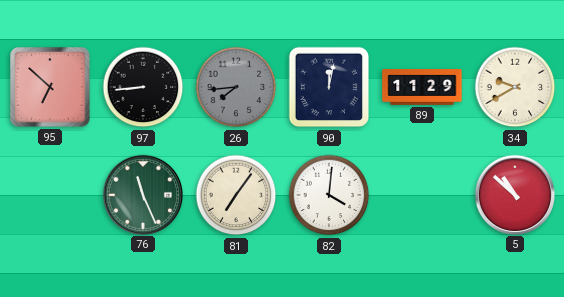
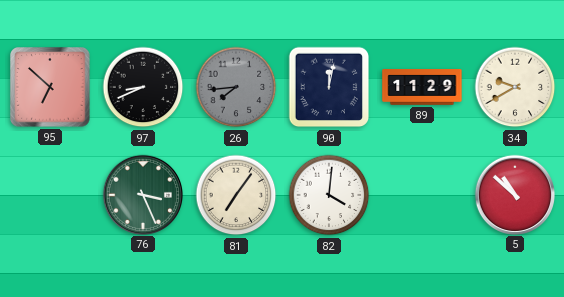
97: 8:44 -> 8:41
76: 11:26 -> 3:26
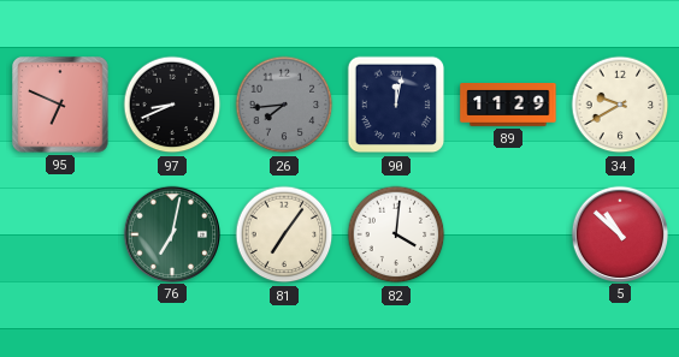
95: 6:52 -> 6:49
76: 3:26 -> 7:02
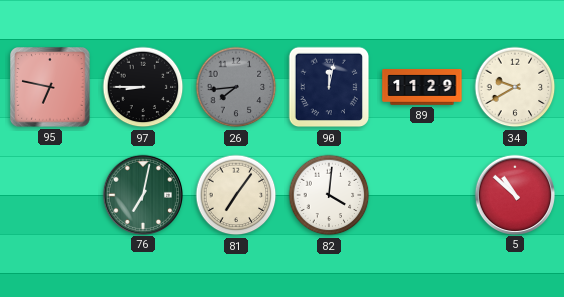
95: 6:49 -> 6:47
97: 8:41 -> 8:45
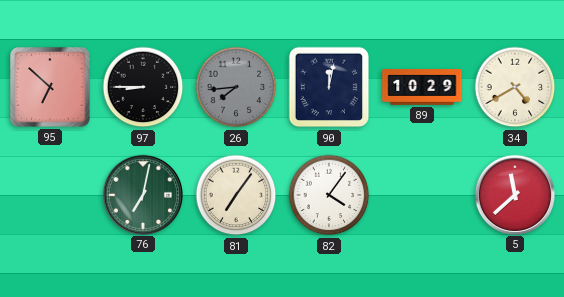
95: 6:47 -> 6:52
89: 11:29 -> 10:29
34: 9:40 -> 4:40
82: 4:01 -> 4:06
5: 10:52 -> 11:38
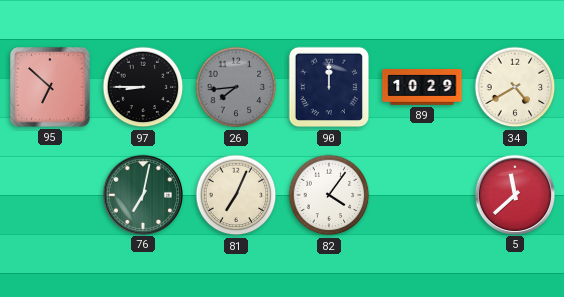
90: 12:02 -> 12:00
81: 7:06 -> 7:04
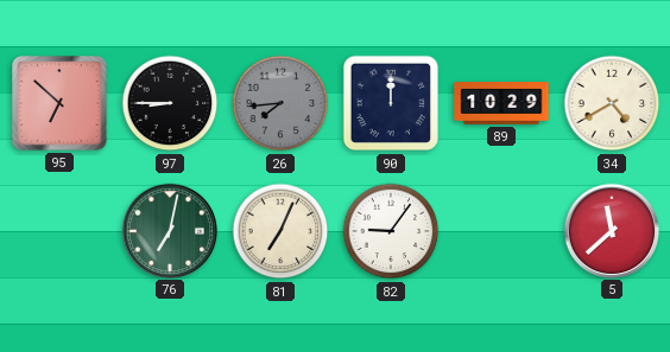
82: 4:06 -> 9:06
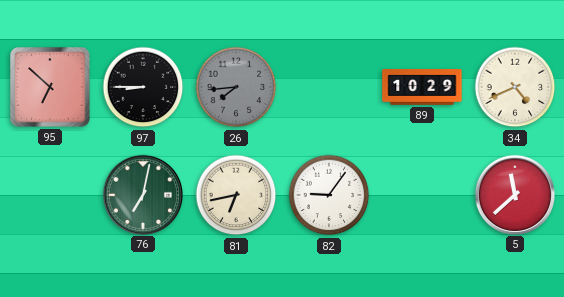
90: 12:00 -> none
34: 4:40 -> 4:41
81: 7:04 -> 6:43
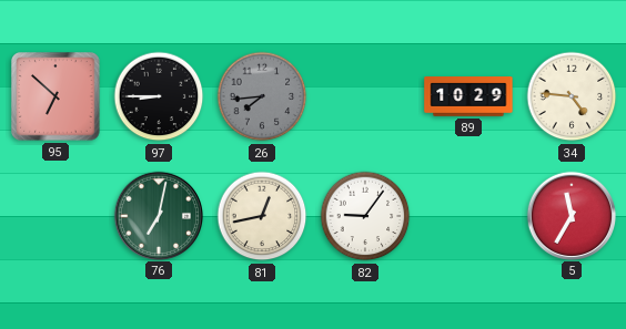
34: 4:41 -> 4:46
81: 6:43 -> 12:43
5: 11:38 -> 11:35
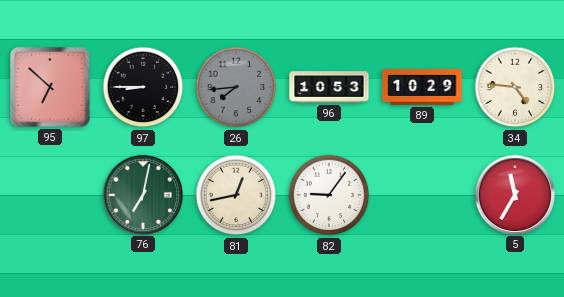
96: none -> 10:53
